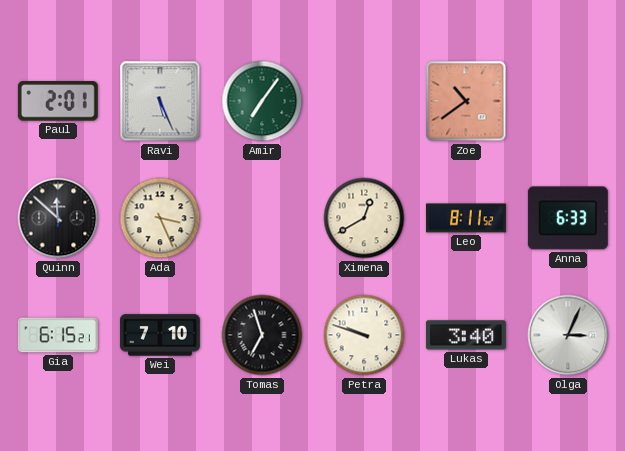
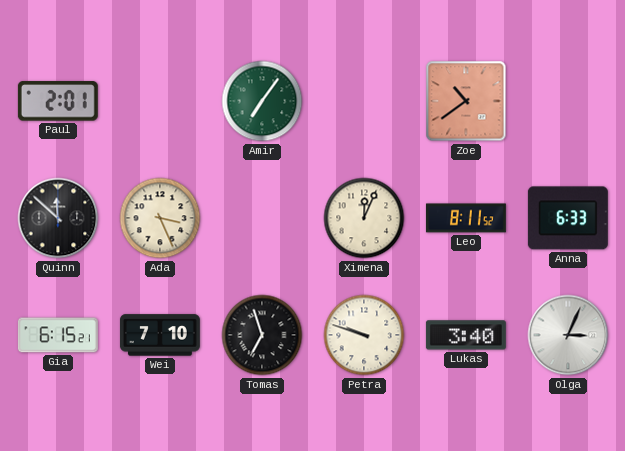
Ravi: 5:26 -> none
Ximena: 12:40 -> 12:04
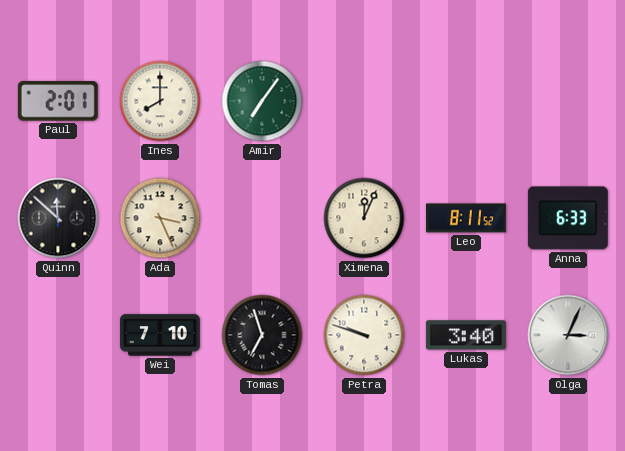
Ines: none -> 8:00
Zoe: 10:39 -> none
Gia: 6:15 -> none
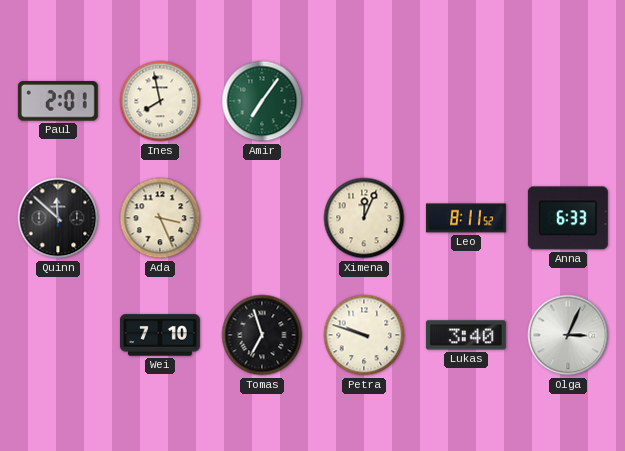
Ines: 8:00 -> 7:58
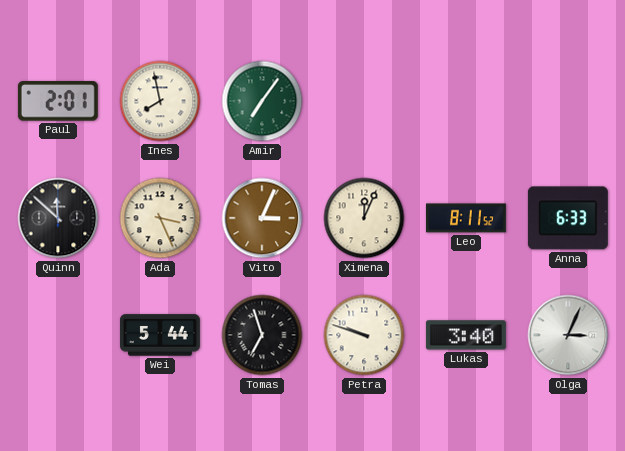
Vito: none -> 3:04
Wei: 7:10 -> 5:44
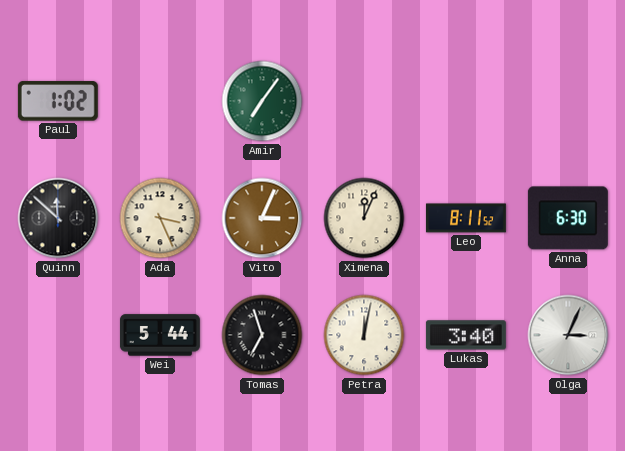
Paul: 2:01 -> 1:02
Ines: 7:58 -> none
Anna: 6:33 -> 6:30
Petra: 9:48 -> 12:02
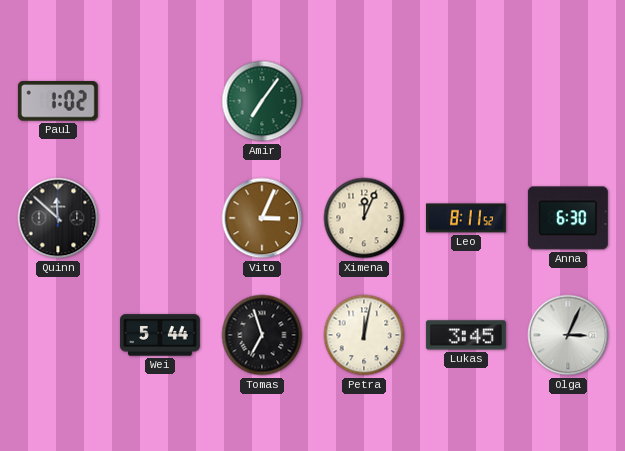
Ada: 3:26 -> none
Lukas: 3:40 -> 3:45
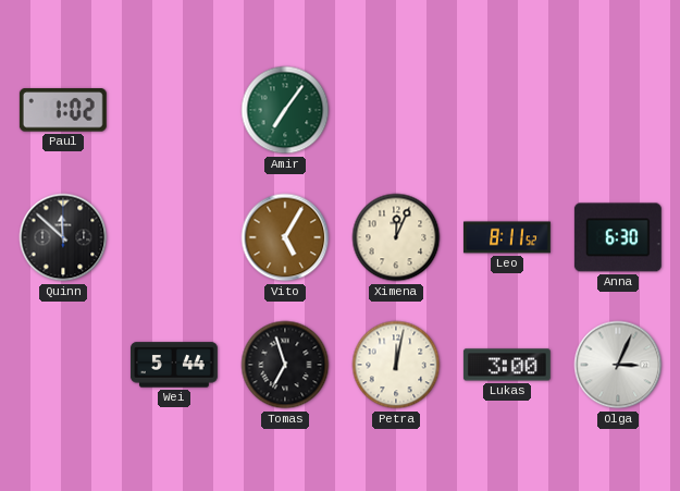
Vito: 3:04 -> 5:05
Lukas: 3:45 -> 3:00
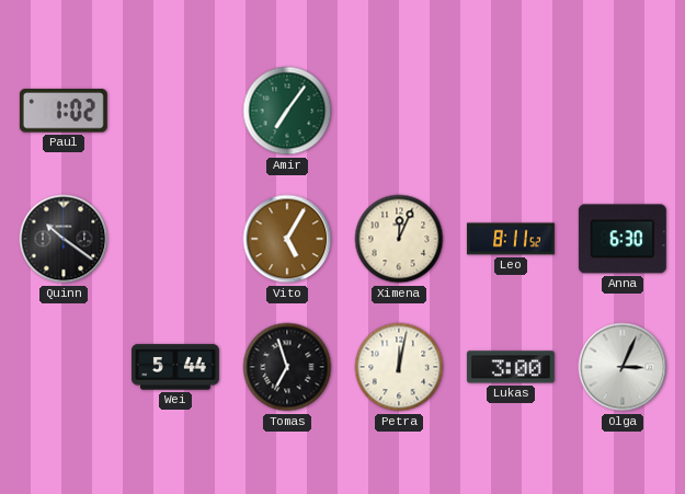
Quinn: 11:52 -> 10:21
